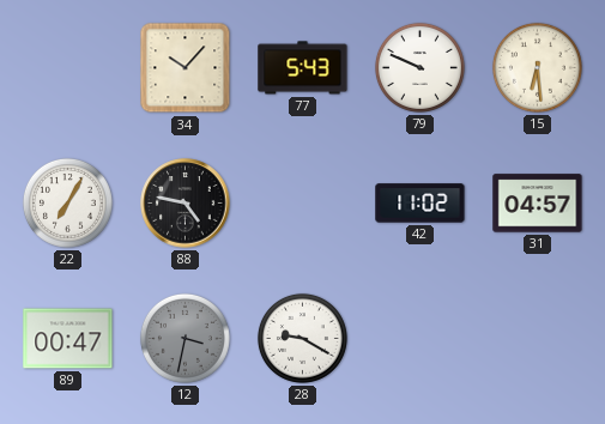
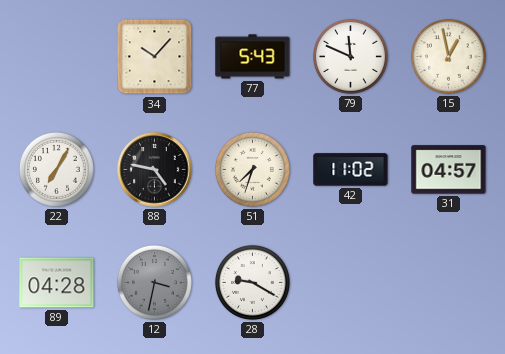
79: 9:49 -> 11:49
15: 6:29 -> 12:58
51: none -> 7:33
89: 00:47 -> 04:28
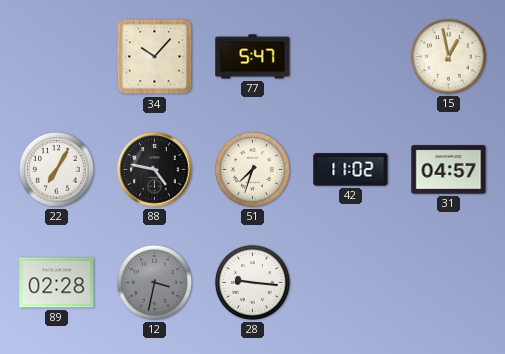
77: 5:43 -> 5:47
79: 11:49 -> none
89: 04:28 -> 02:28
28: 9:20 -> 9:16
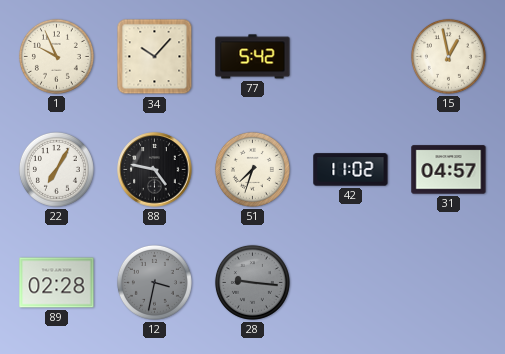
1: none -> 9:56
77: 5:47 -> 5:42
28 dial: white -> grey
